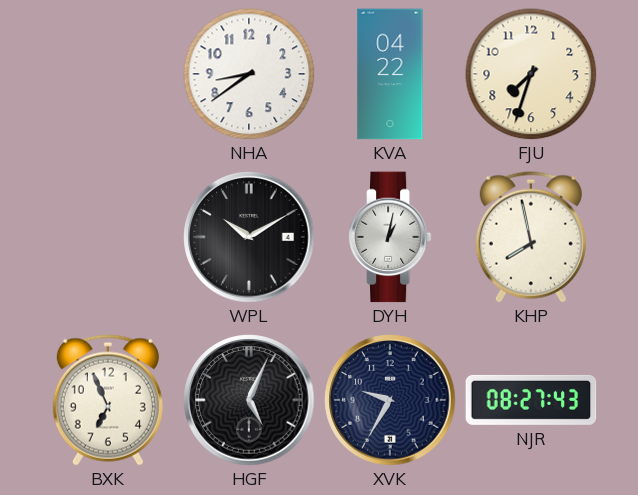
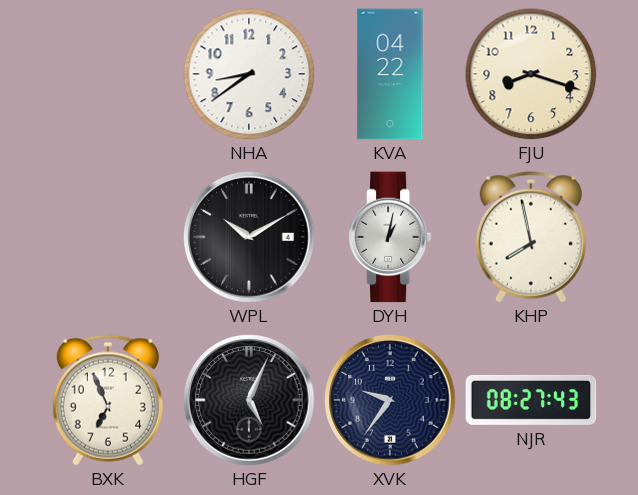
FJU: 7:33 -> 8:18
XVK: 9:35 -> 9:36
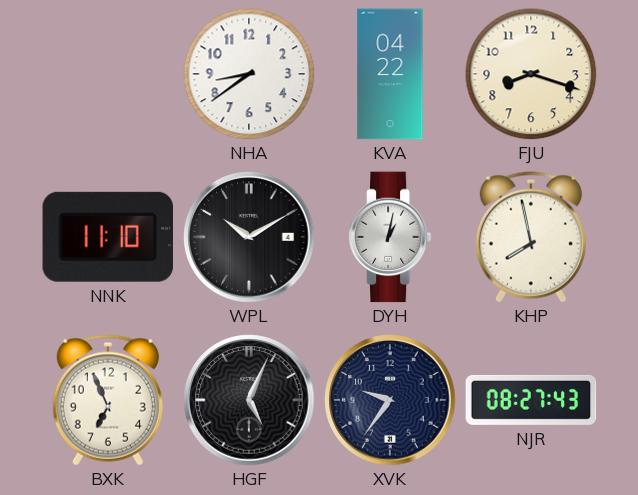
NNK: none -> 11:10
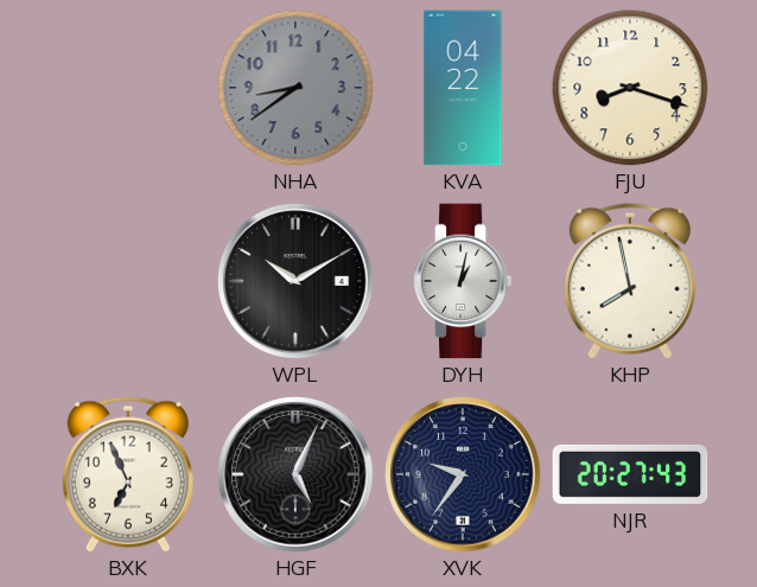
NHA dial: white -> grey
NNK: 11:10 -> none
NJR: 08:27 -> 20:27
